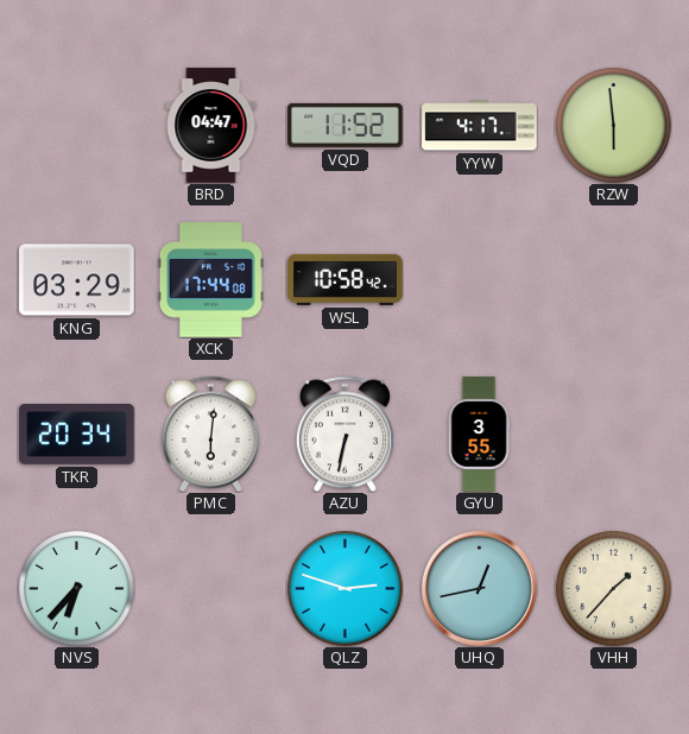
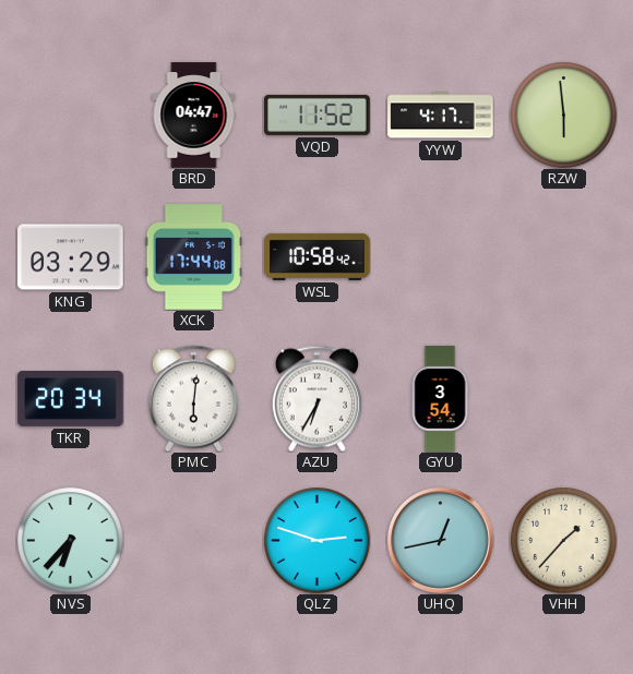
AZU: 6:32 -> 6:35
GYU: 3:55 -> 3:54
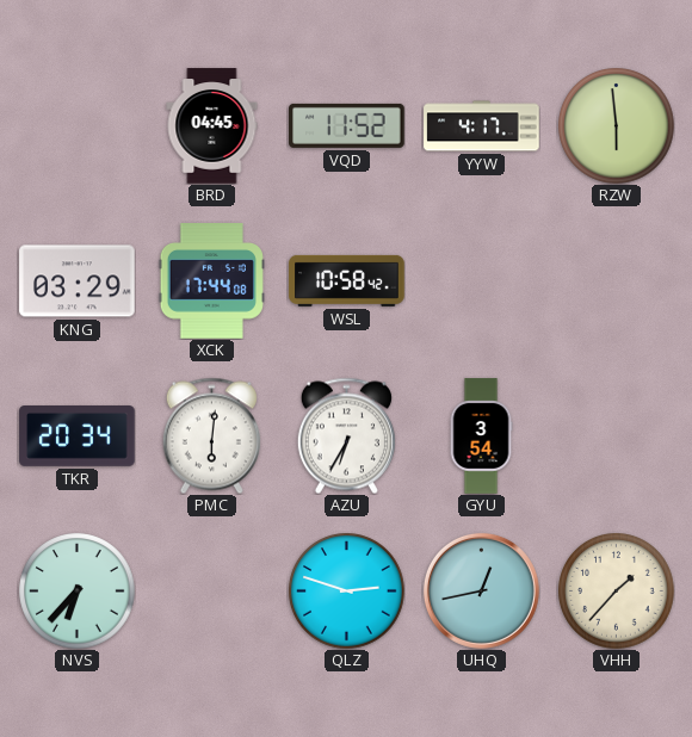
BRD: 04:47 -> 04:45
